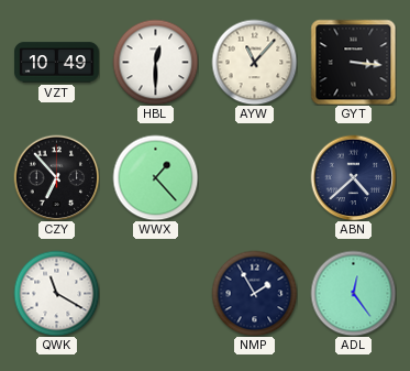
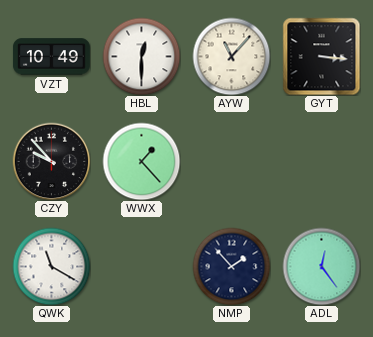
CZY: 6:53 -> 9:53
ABN: 4:38 -> none
NMP: 1:55 -> 1:53
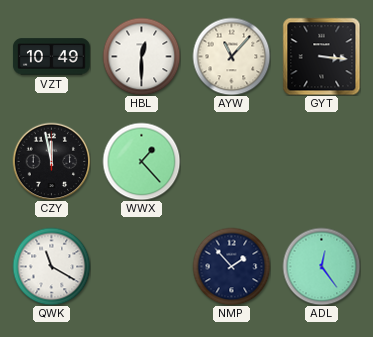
CZY: 9:53 -> 11:58
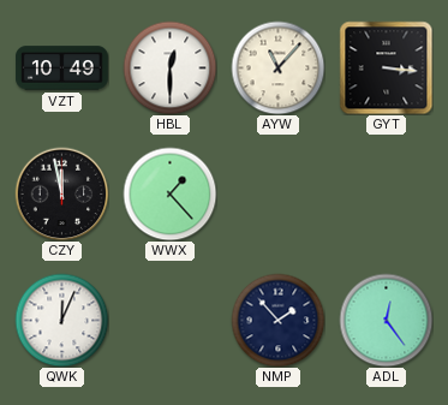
QWK: 11:20 -> 12:04
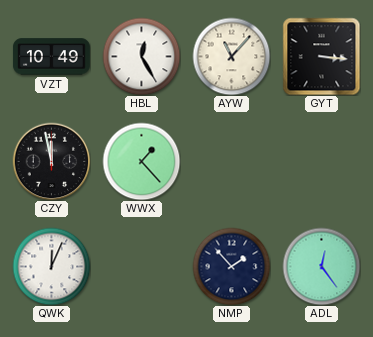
HBL: 12:30 -> 12:25
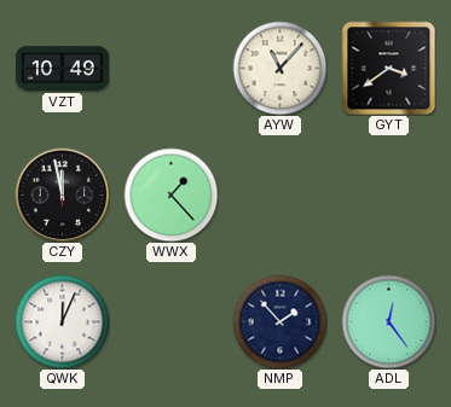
HBL: 12:25 -> none
GYT: 3:16 -> 3:39
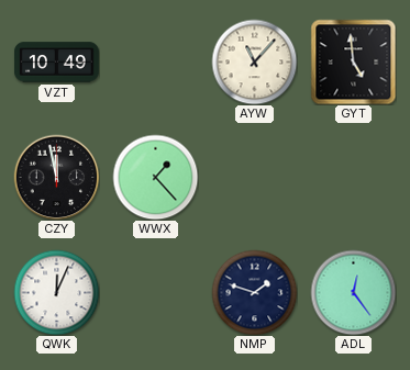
GYT: 3:39 -> 4:59
NMP: 1:53 -> 1:48
